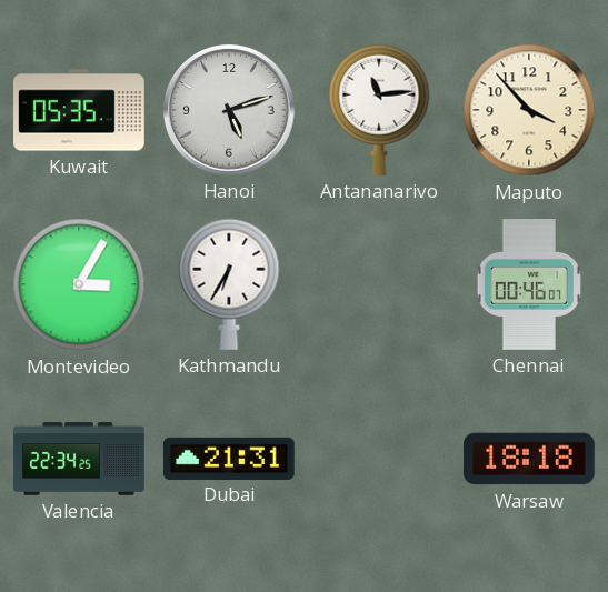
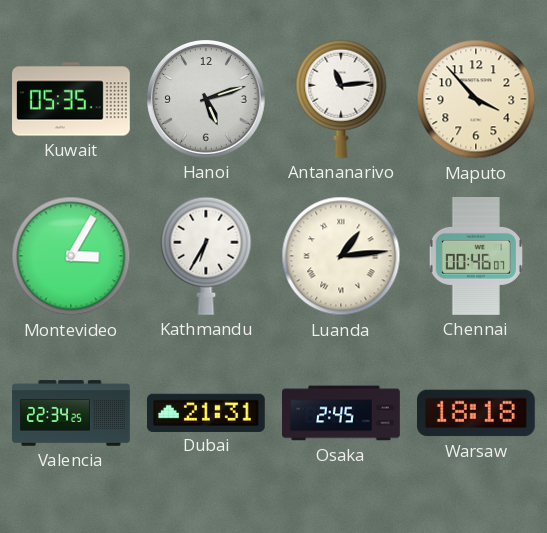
Luanda: none -> 1:14
Osaka: none -> 2:45
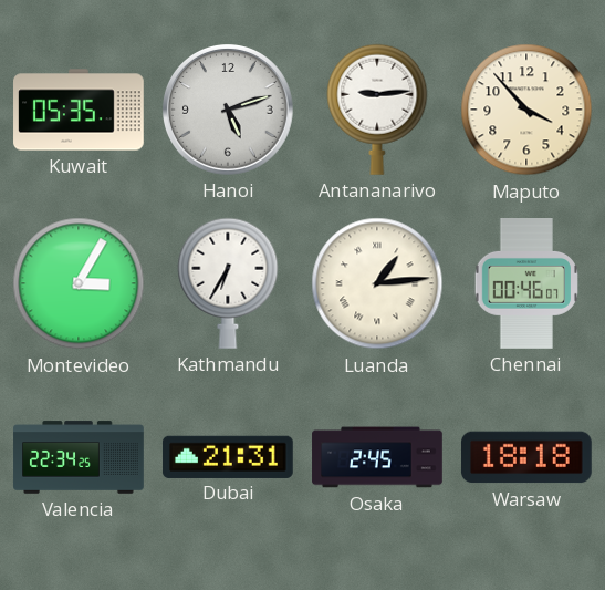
Antananarivo: 11:14 -> 9:14
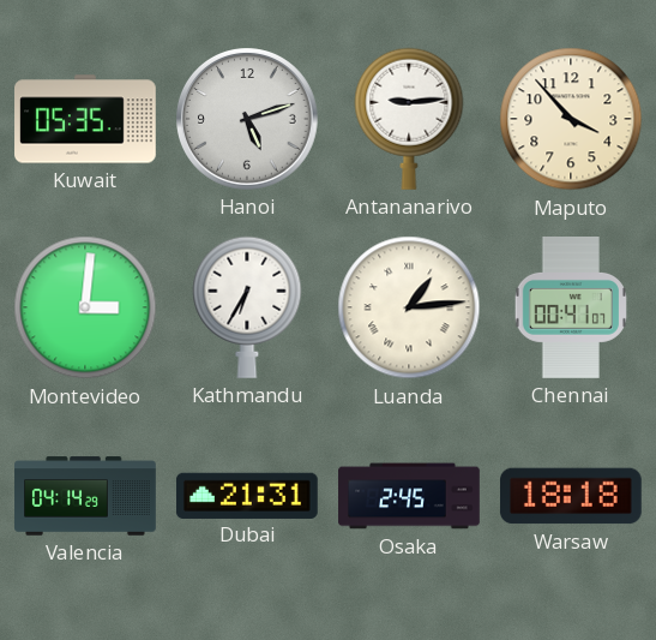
Montevideo: 3:05 -> 3:01
Chennai: 00:46 -> 00:41
Valencia: 22:34 -> 04:14
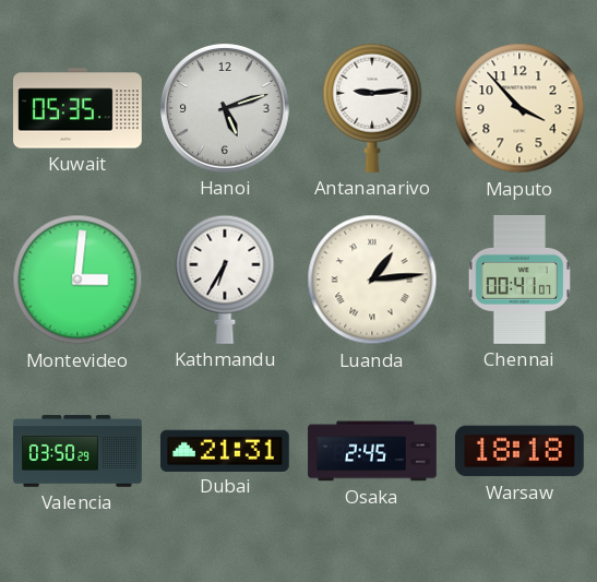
Valencia: 04:14 -> 03:50
